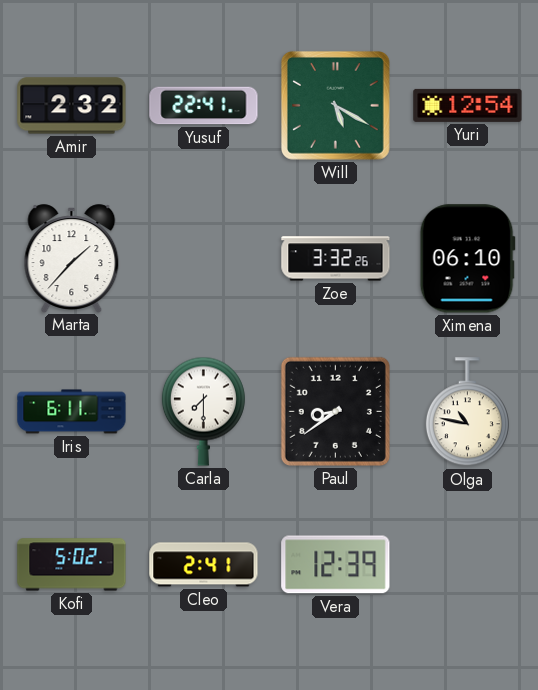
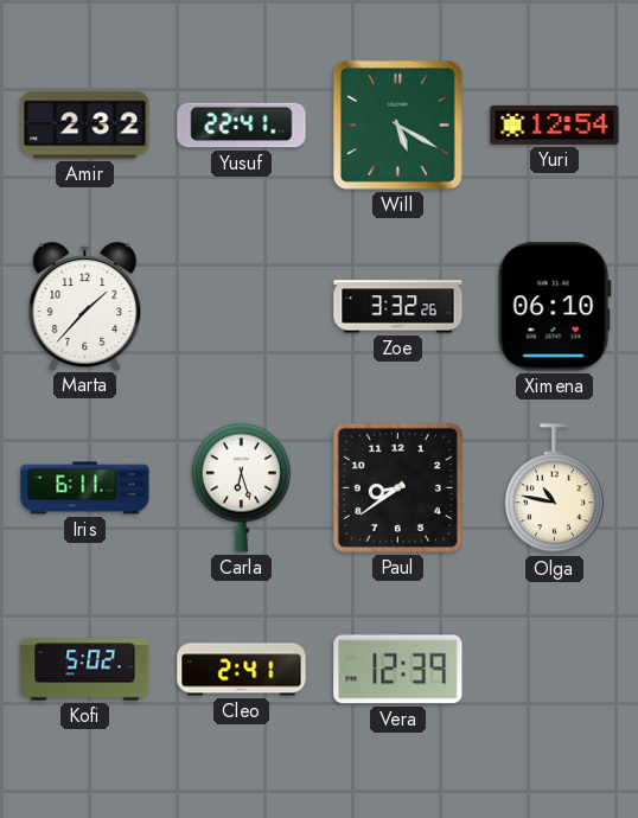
Carla: 7:30 -> 6:27
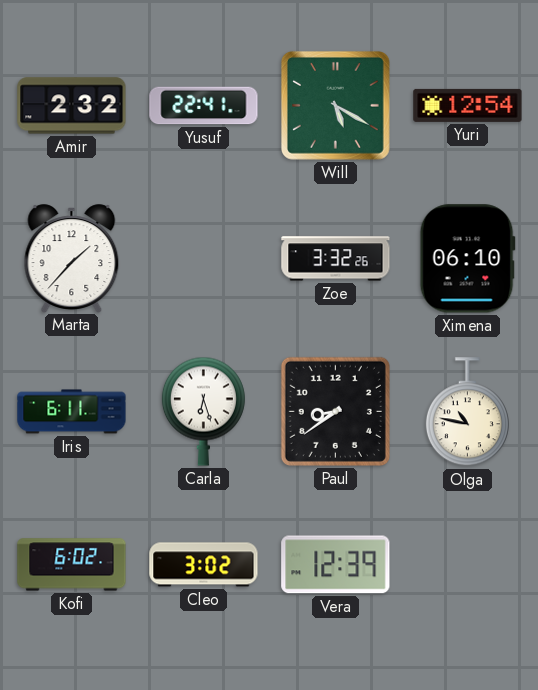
Kofi: 5:02 -> 6:02
Cleo: 2:41 -> 3:02
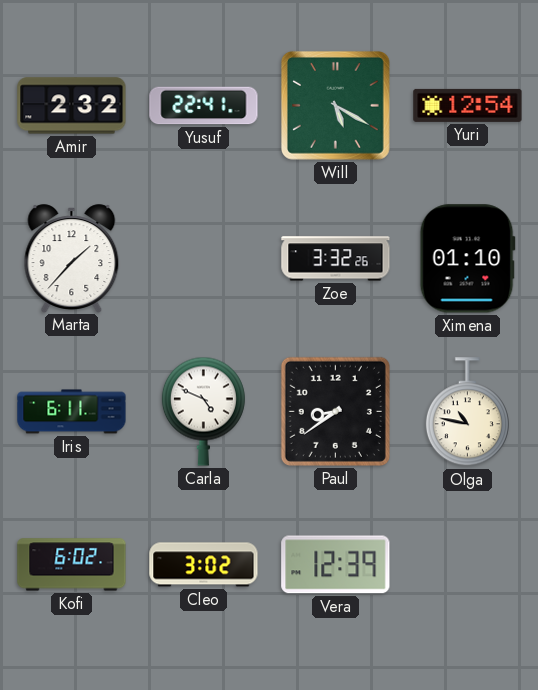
Ximena: 06:10 -> 01:10
Carla: 6:27 -> 4:49
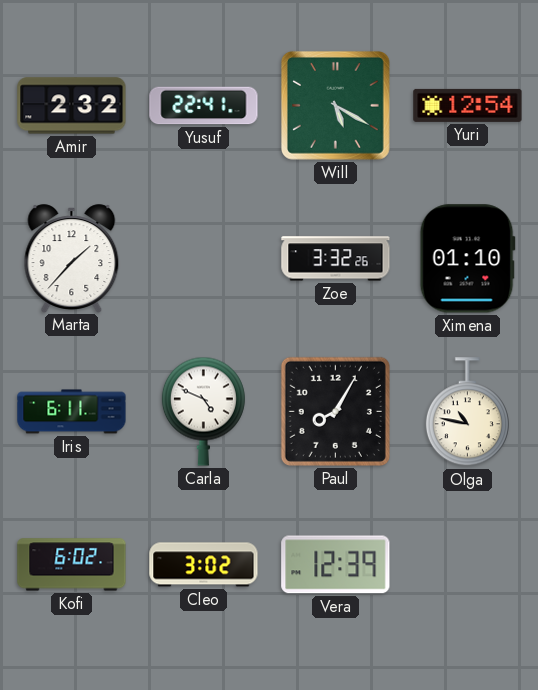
Paul: 8:39 -> 8:05
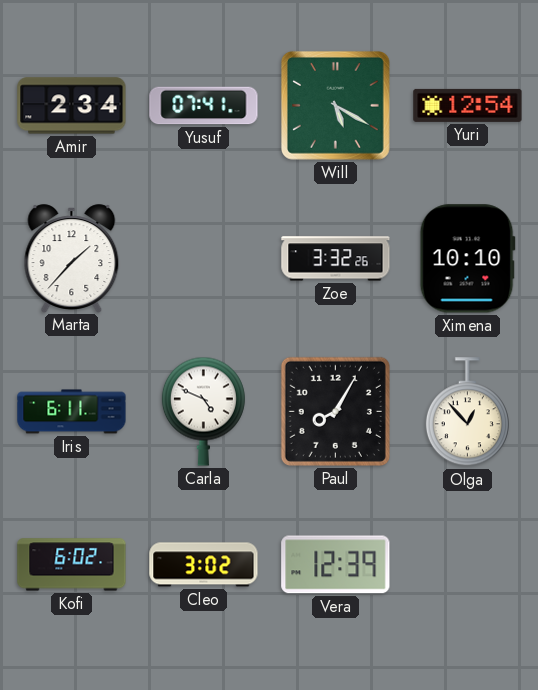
Amir: 2:32 -> 2:34
Yusuf: 22:41 -> 07:41
Ximena: 01:10 -> 10:10
Olga: 10:47 -> 12:53
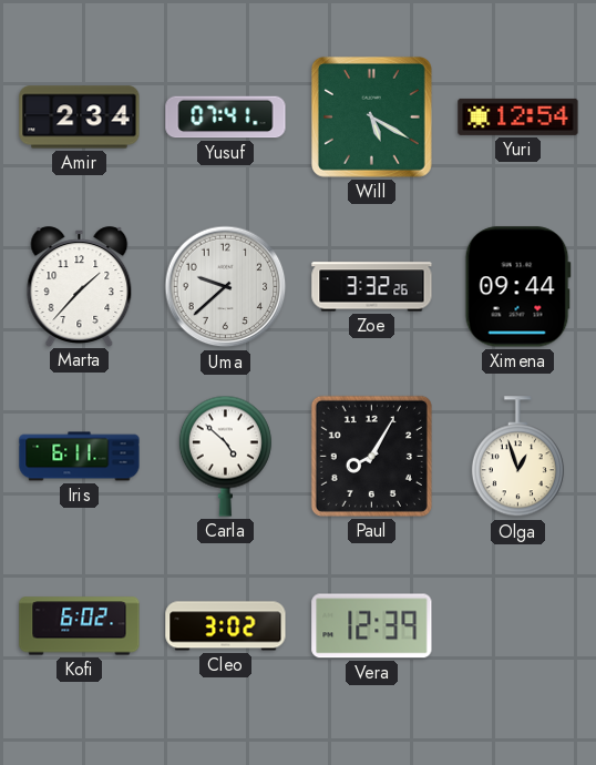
Uma: none -> 9:38
Ximena: 10:10 -> 09:44
Carla: 4:49 -> 4:52
Olga: 12:53 -> 12:57
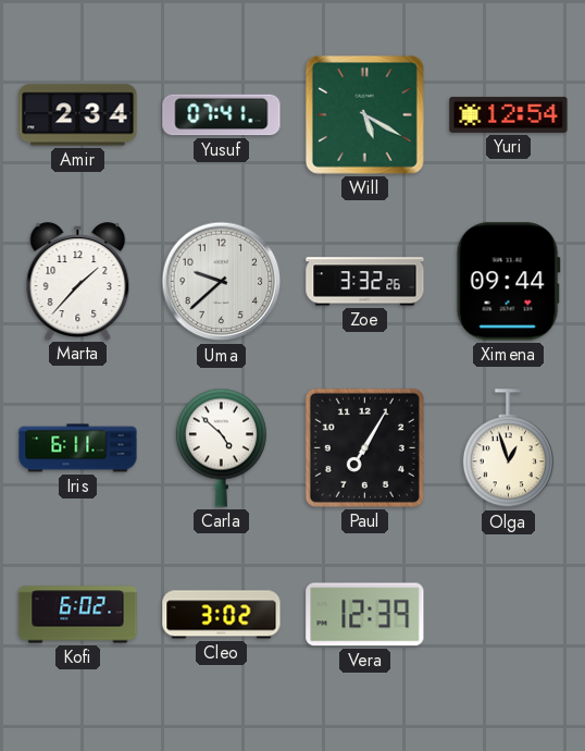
Paul: 8:05 -> 7:05
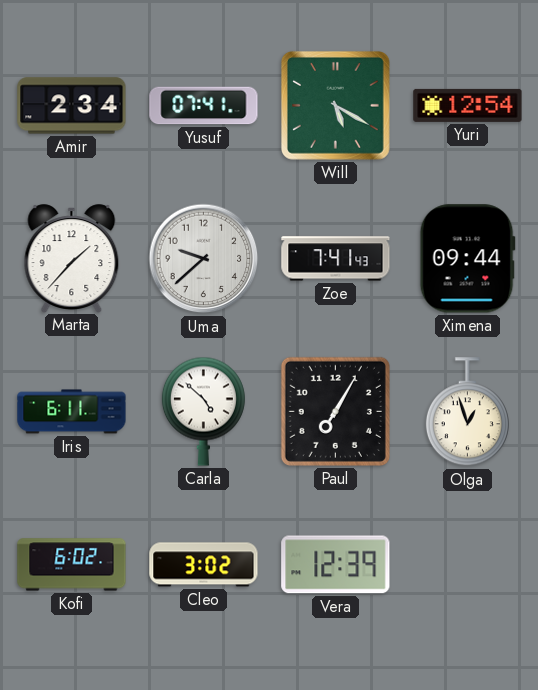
Zoe: 3:32 -> 7:41
